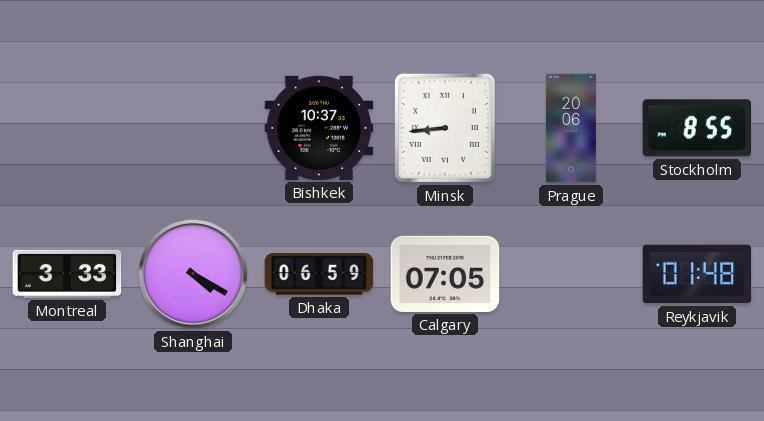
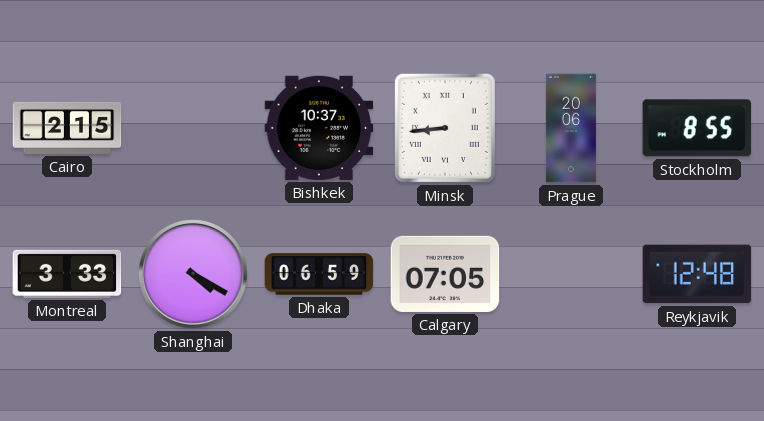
Cairo: none -> 2:15
Reykjavik: 01:48 -> 12:48
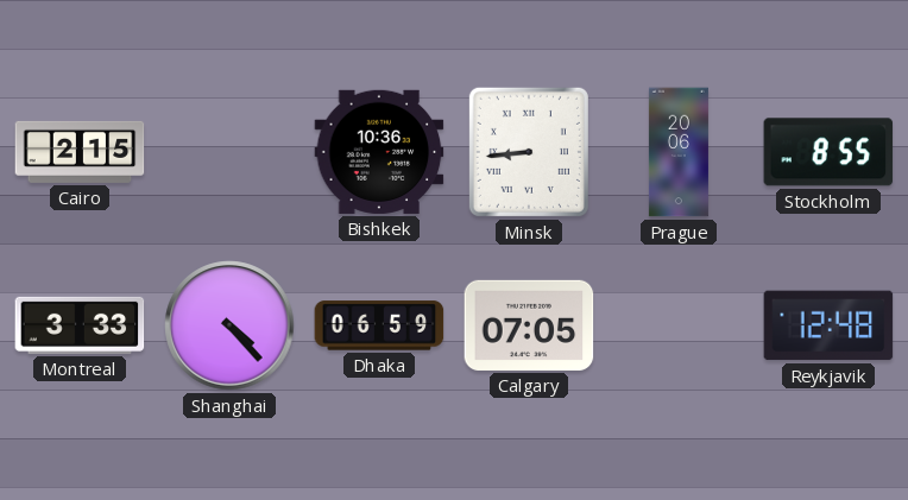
Bishkek: 10:37 -> 10:36
Shanghai: 4:20 -> 4:23
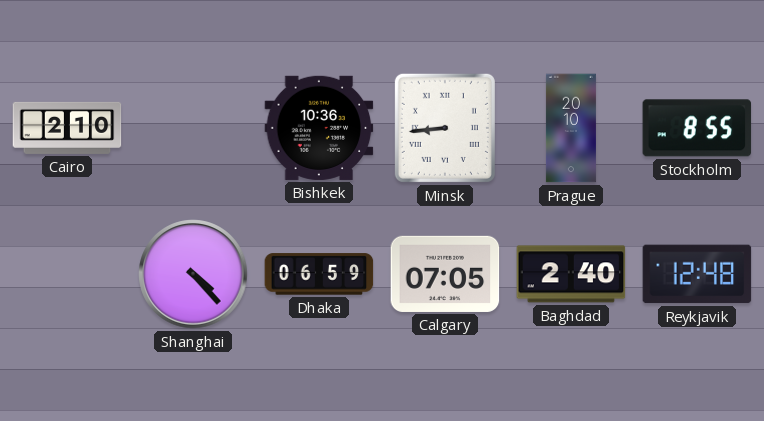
Cairo: 2:15 -> 2:10
Prague: 20:06 -> 20:10
Montreal: 3:33 -> none
Baghdad: none -> 2:40
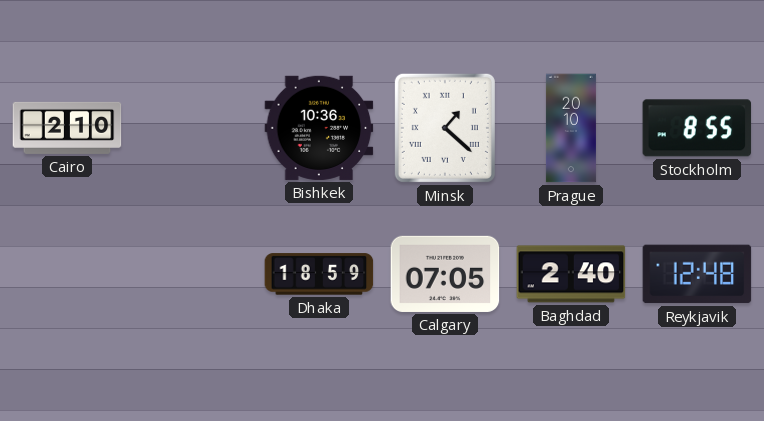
Minsk: 8:44 -> 1:22
Shanghai: 4:23 -> none
Dhaka: 06:59 -> 18:59
